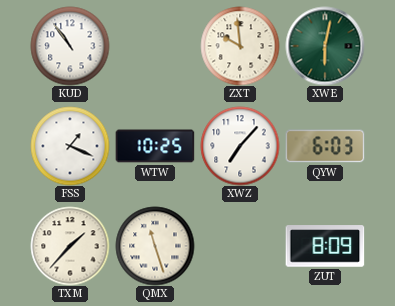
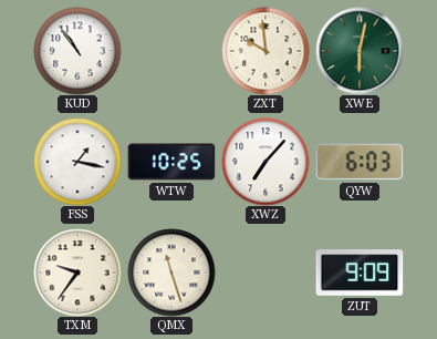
FSS: 1:19 -> 1:17
TXM: 1:37 -> 9:36
ZUT: 8:09 -> 9:09
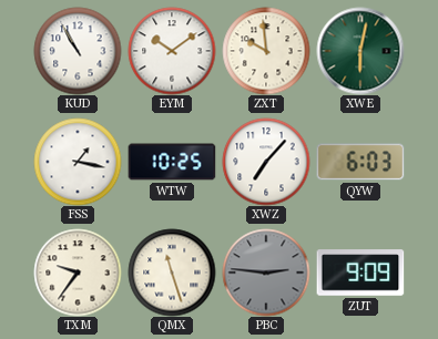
KUD: 10:54 -> 10:55
EYM: none -> 10:09
PBC: none -> 2:46
